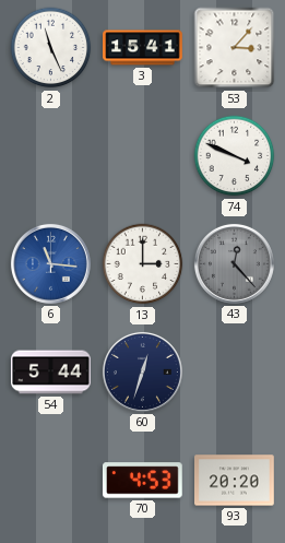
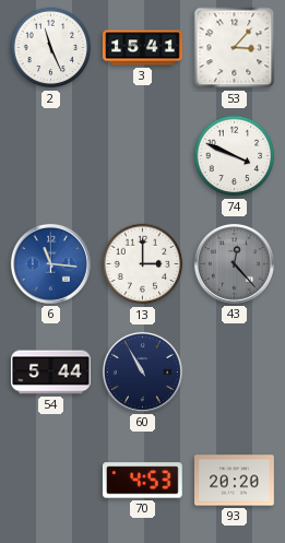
60: 12:33 -> 10:55
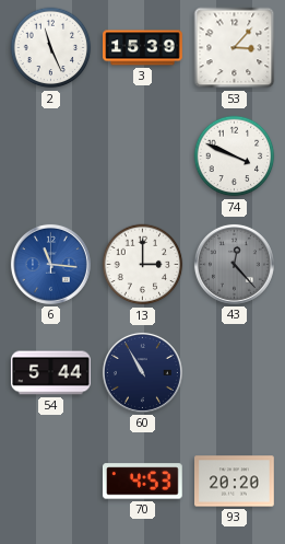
3: 15:41 -> 15:39
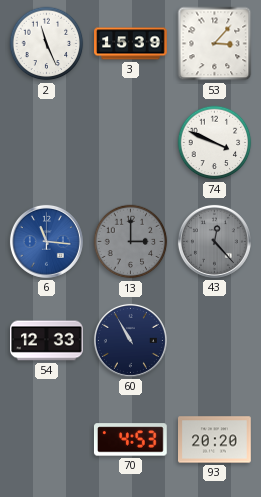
13 dial: white -> grey
54: 5:44 -> 12:33
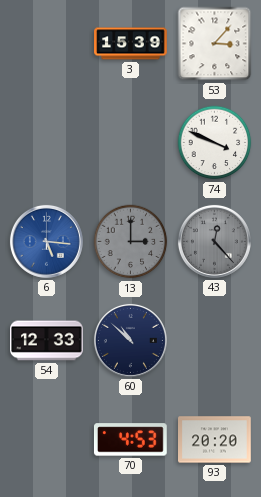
2: 11:26 -> none
6: 11:16 -> 5:16
60: 10:55 -> 10:52
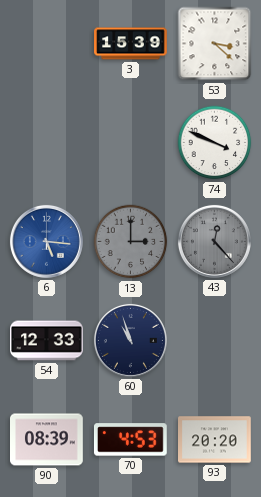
53: 3:07 -> 3:22
60: 10:52 -> 10:57
90: none -> 08:39
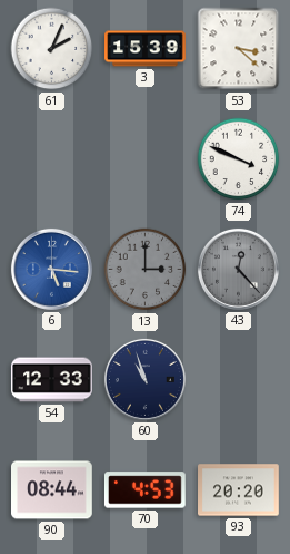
61: none -> 2:04
90: 08:39 -> 08:44
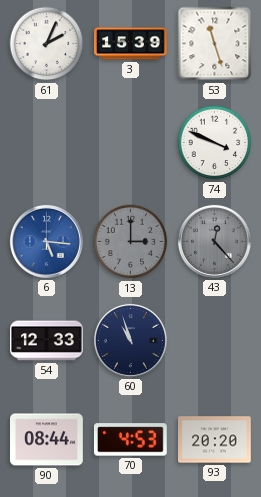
53: 3:22 -> 11:27
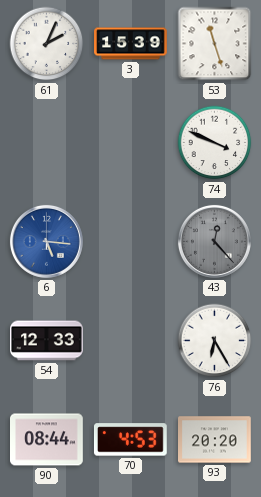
13: 3:00 -> none
60: 10:57 -> none
76: none -> 6:25
